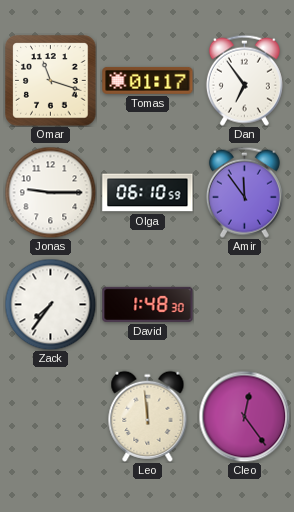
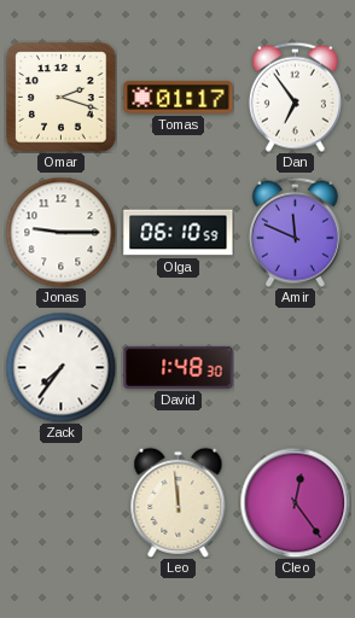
Omar: 11:18 -> 2:18
Amir: 11:54 -> 11:49
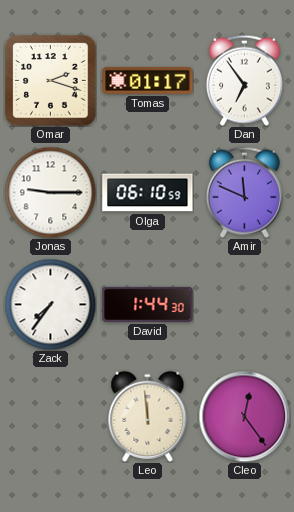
David: 1:48 -> 1:44
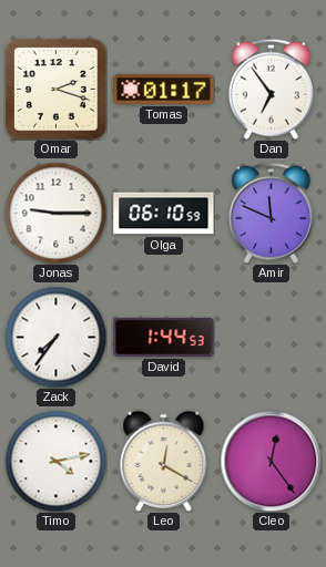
David: 1:44:30 -> 1:44:53
Timo: none -> 4:13
Leo: 11:59 -> 12:20
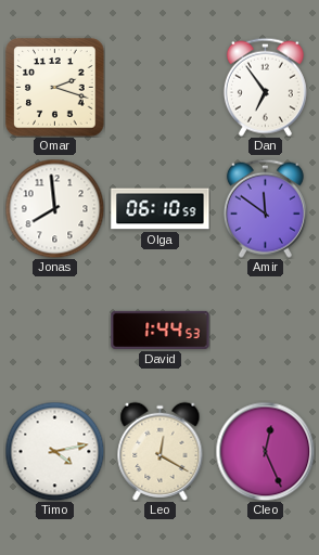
Tomas: 01:17 -> none
Jonas: 9:15 -> 7:59
Amir: 11:49 -> 11:51
Zack: 7:36 -> none
Cleo: 12:24 -> 12:26
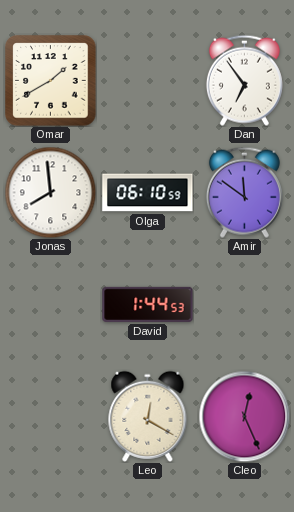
Omar: 2:18 -> 1:40
Timo: 4:13 -> none
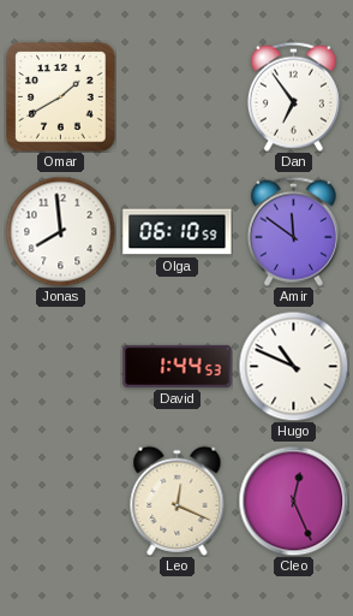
Hugo: none -> 10:49
Leo: 12:20 -> 12:19
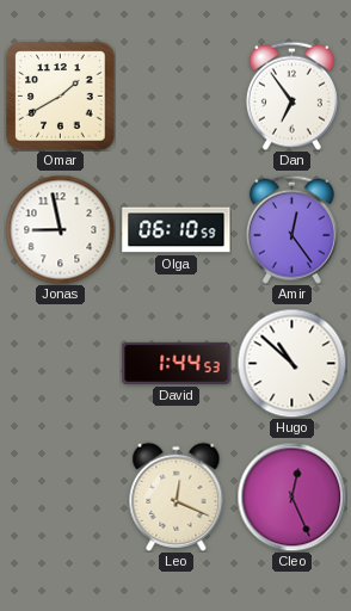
Jonas: 7:59 -> 8:58
Amir: 11:51 -> 12:24
Hugo: 10:49 -> 10:52
